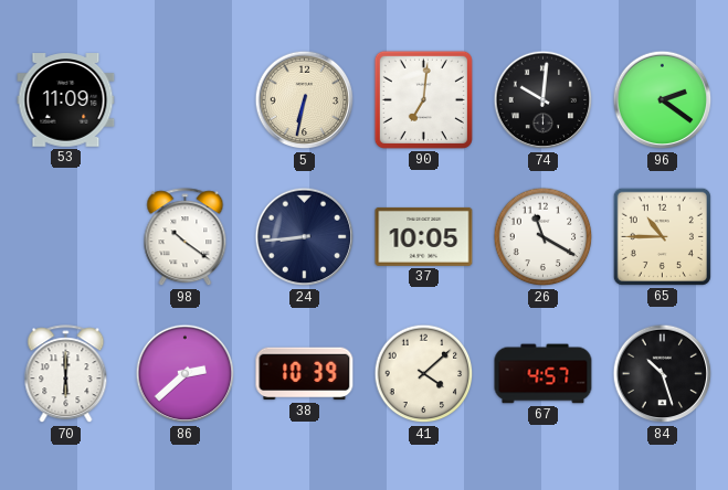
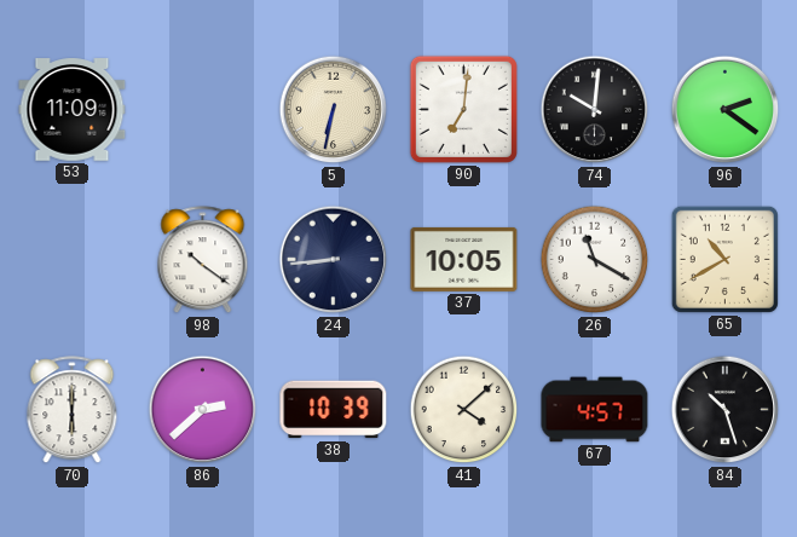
65: 10:45 -> 10:40
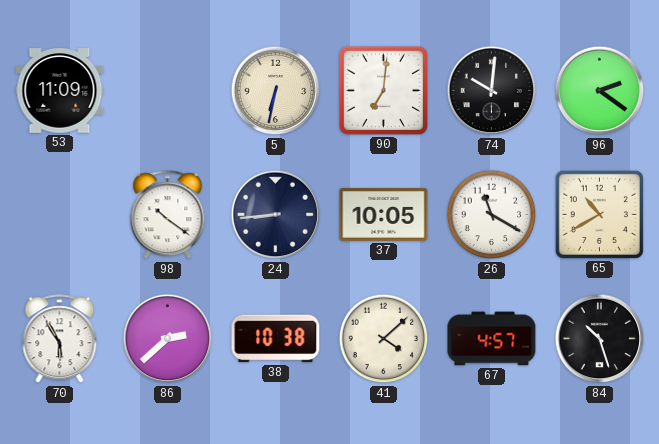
70: 6:00 -> 5:55
38: 10:39 -> 10:38
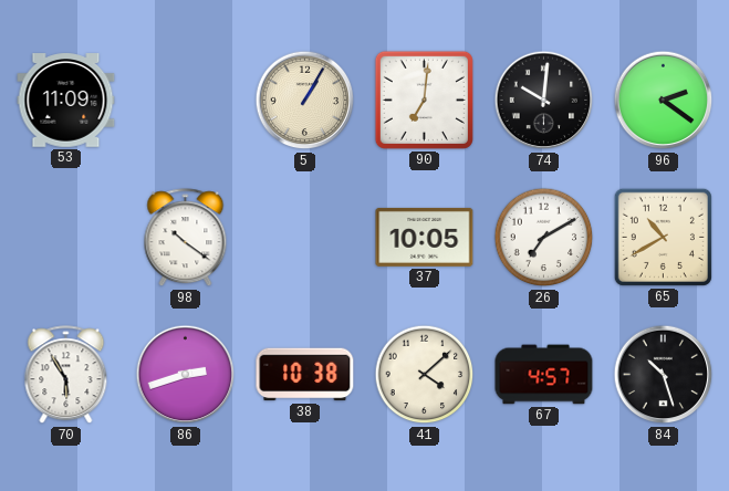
5: 6:32 -> 1:05
24: 8:44 -> none
26: 11:20 -> 7:10
86: 2:38 -> 2:42
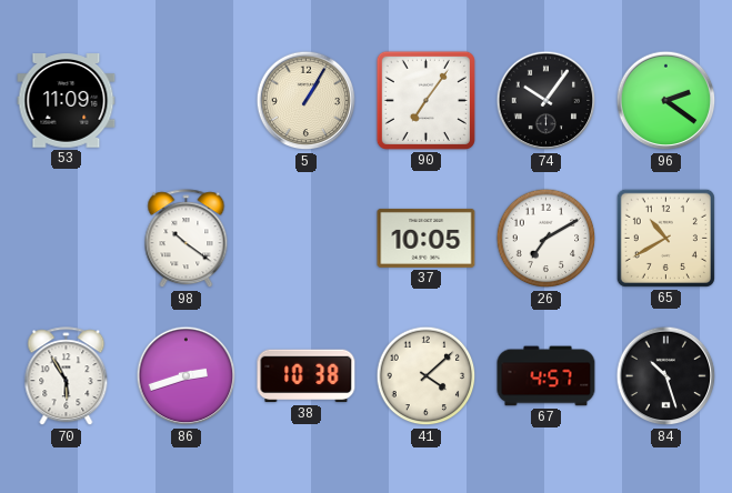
90: 7:01 -> 7:06
74: 10:01 -> 10:06
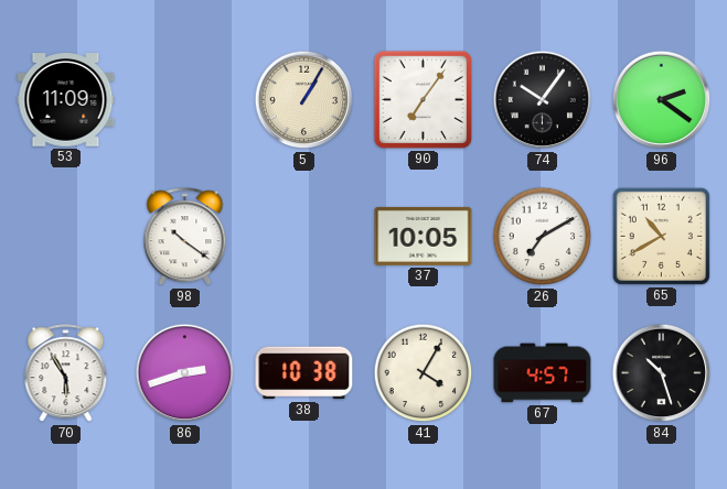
41: 4:08 -> 4:05
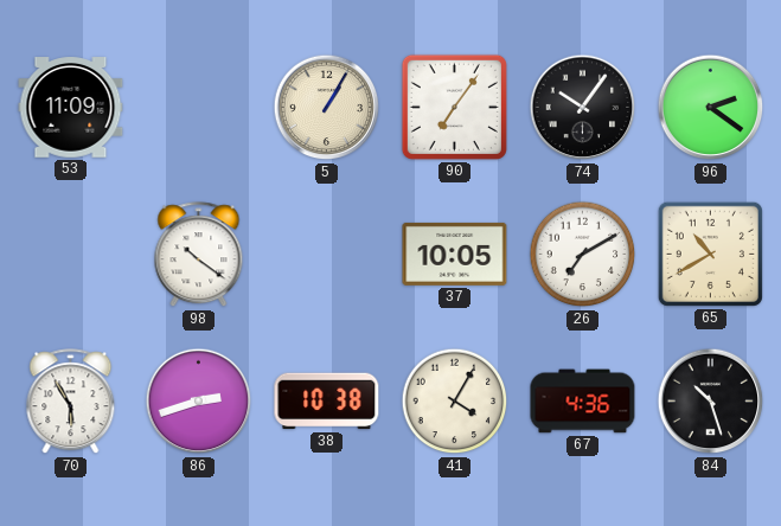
67: 4:57 -> 4:36
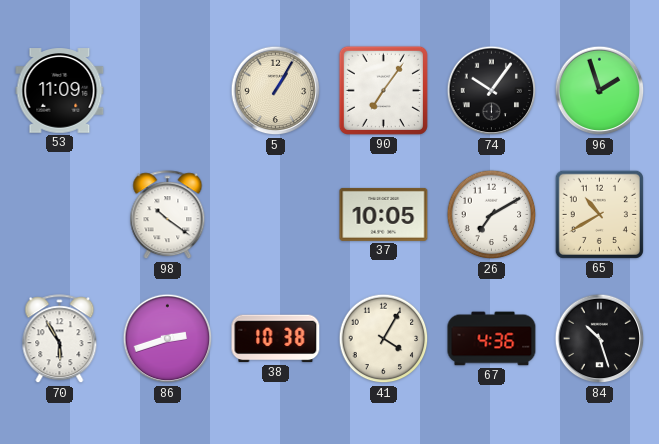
96: 2:21 -> 1:57
